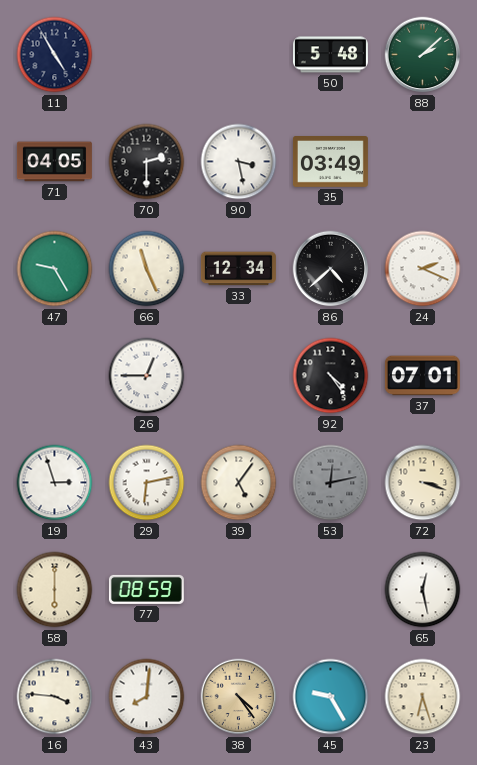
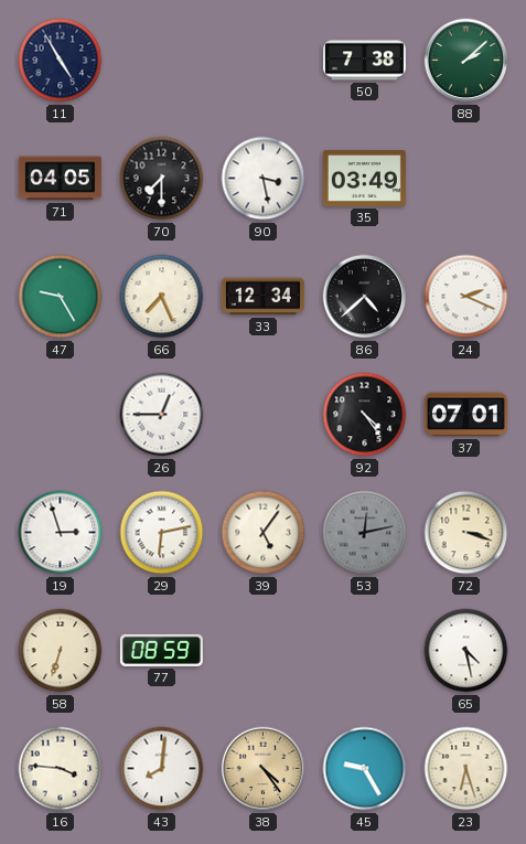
50: 5:48 -> 7:38
70: 2:30 -> 7:30
66: 11:26 -> 7:26
58: 6:00 -> 6:33
65: 12:28 -> 4:28
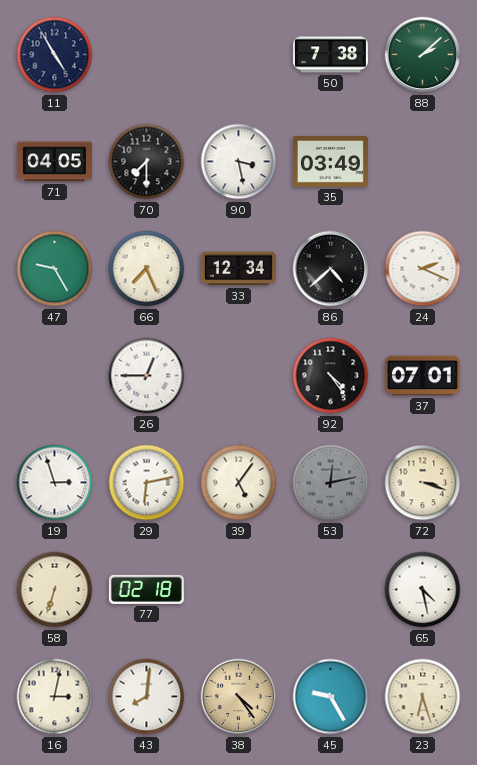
77: 08:59 -> 02:18
16: 3:46 -> 3:02
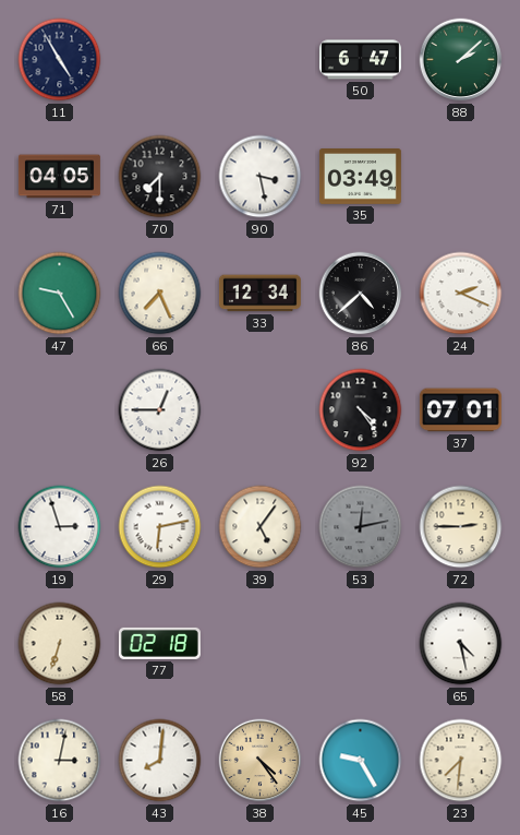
50: 7:38 -> 6:47
72: 3:18 -> 2:45
23: 6:27 -> 7:31
